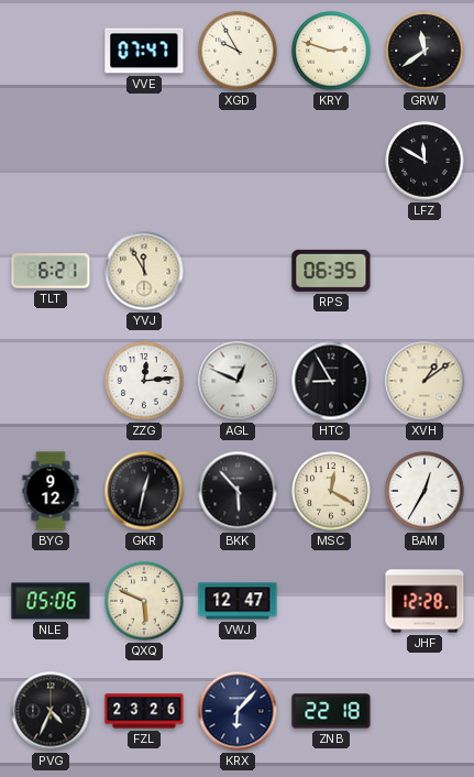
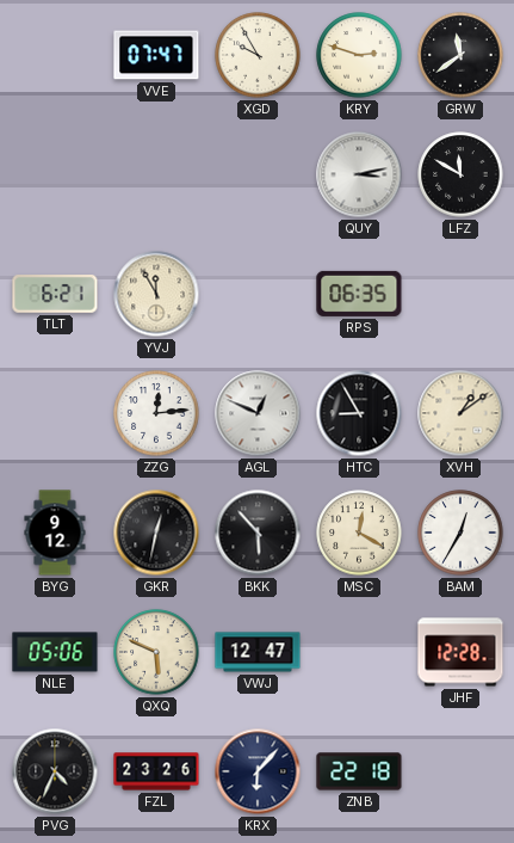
QUY: none -> 3:13
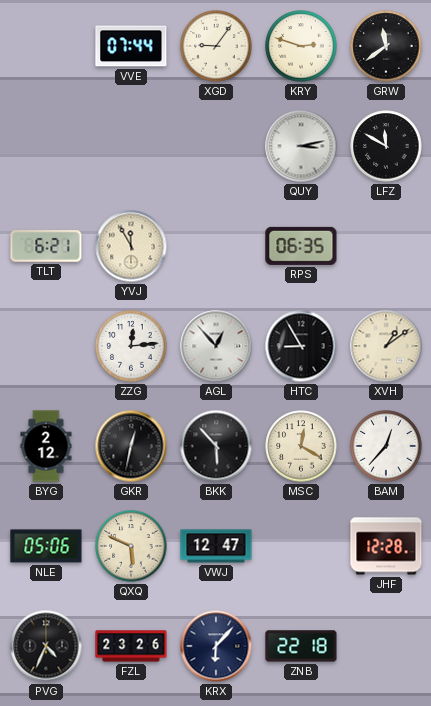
VVE: 07:47 -> 07:44
XGD: 9:55 -> 9:06
AGL: 12:49 -> 12:53
BYG: 9:12 -> 2:12
BAM: 12:35 -> 12:37
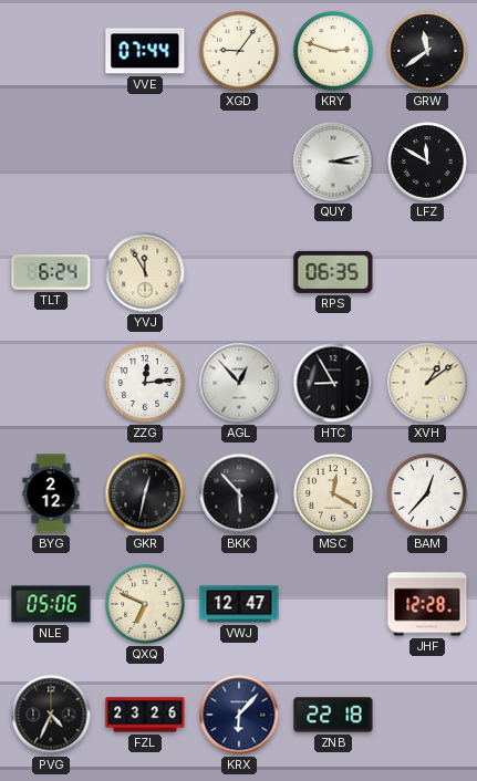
TLT: 6:21 -> 6:24
QXQ: 5:49 -> 6:49
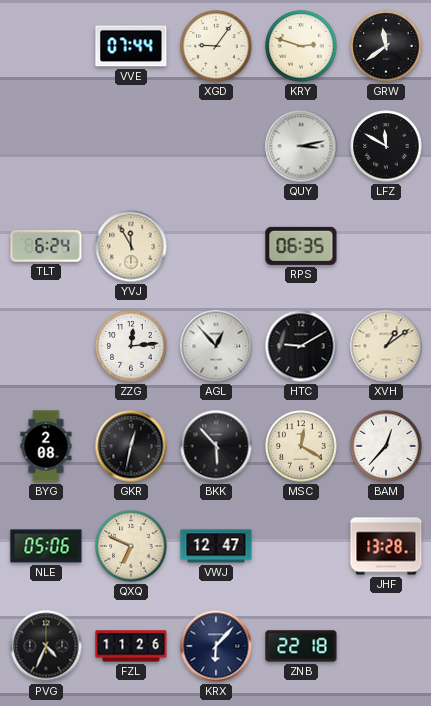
HTC: 8:55 -> 9:10
BYG: 2:12 -> 2:08
JHF: 12:28 -> 13:28
FZL: 23:26 -> 11:26
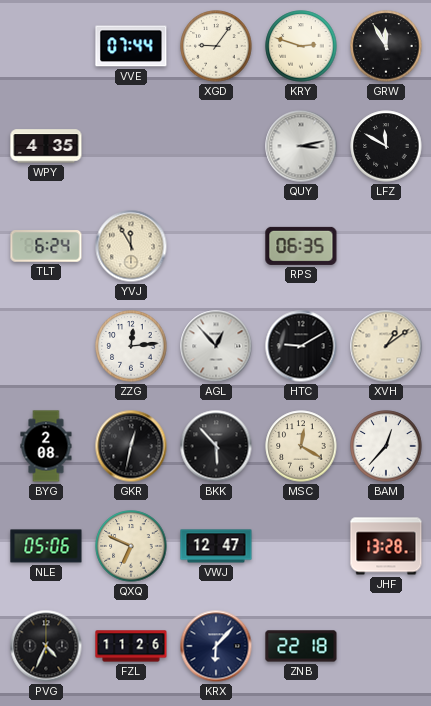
GRW: 11:39 -> 11:55
WPY: none -> 4:35
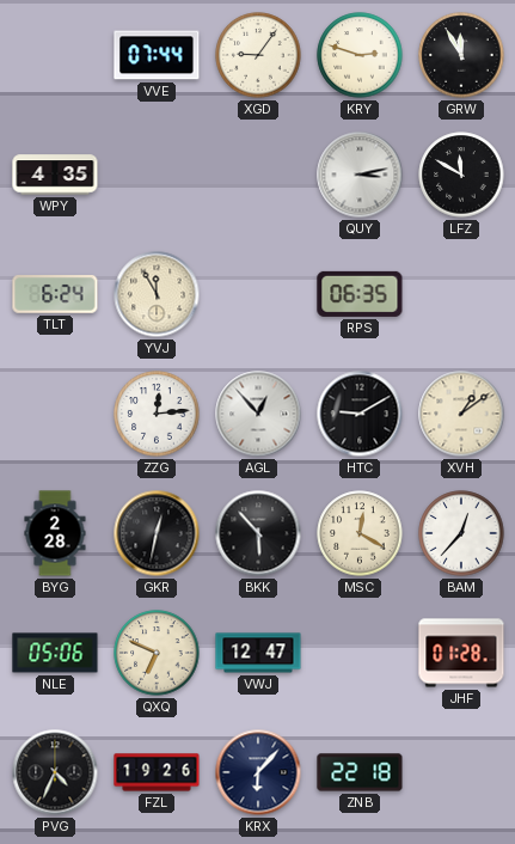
BYG: 2:08 -> 2:28
JHF: 13:28 -> 01:28
FZL: 11:26 -> 19:26
